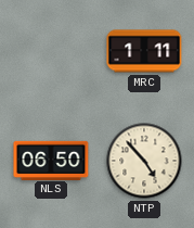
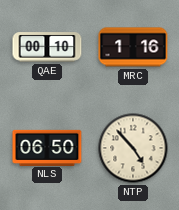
QAE: none -> 00:10
MRC: 1:11 -> 1:16
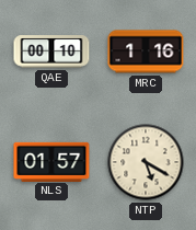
NLS: 06:50 -> 01:57
NTP: 4:53 -> 5:20
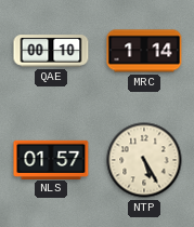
MRC: 1:16 -> 1:14
NTP: 5:20 -> 5:25
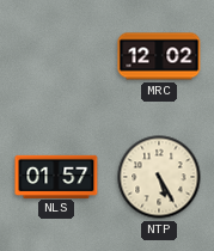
QAE: 00:10 -> none
MRC: 1:14 -> 12:02
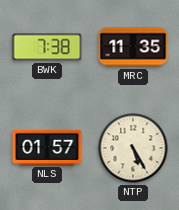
BWK: none -> 7:38
MRC: 12:02 -> 11:35
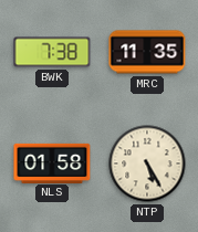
NLS: 01:57 -> 01:58
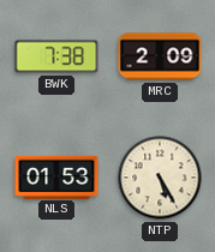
MRC: 11:35 -> 2:09
NLS: 01:58 -> 01:53
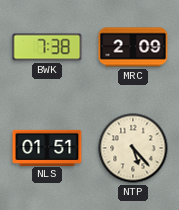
NLS: 01:53 -> 01:51
NTP: 5:25 -> 5:23
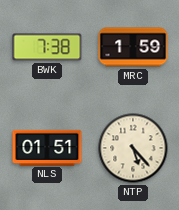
MRC: 2:09 -> 1:59
